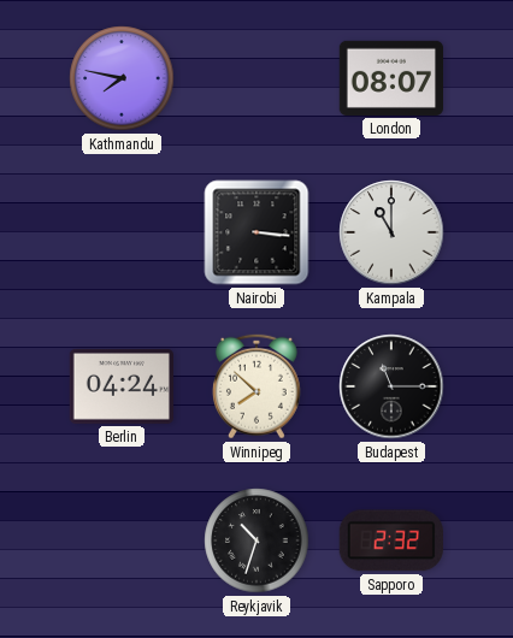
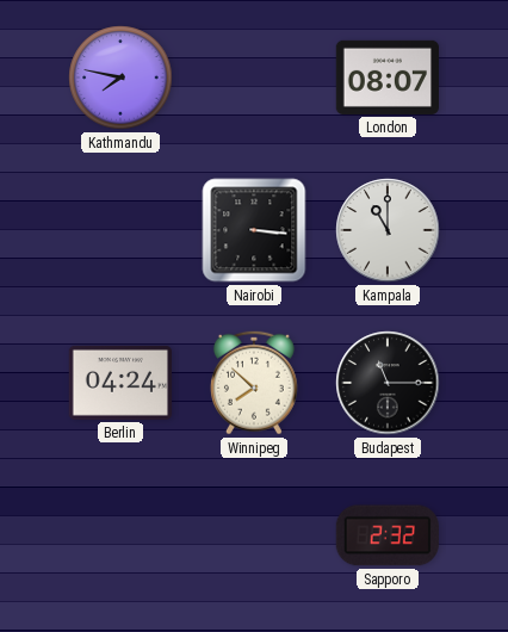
Reykjavik: 10:33 -> none
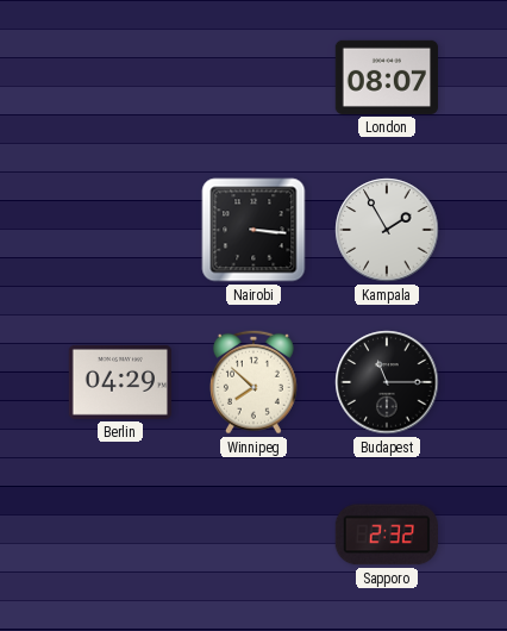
Kathmandu: 7:47 -> none
Kampala: 11:00 -> 1:55
Berlin: 04:24 -> 04:29
